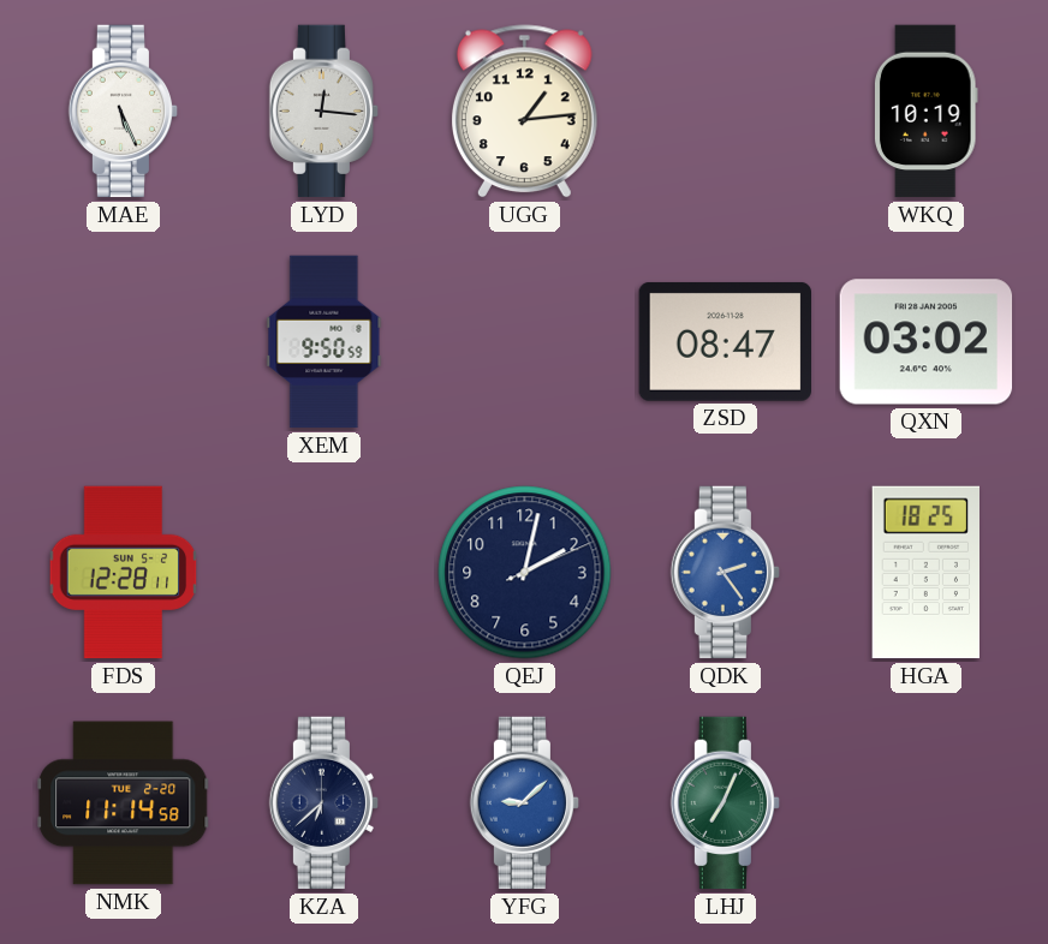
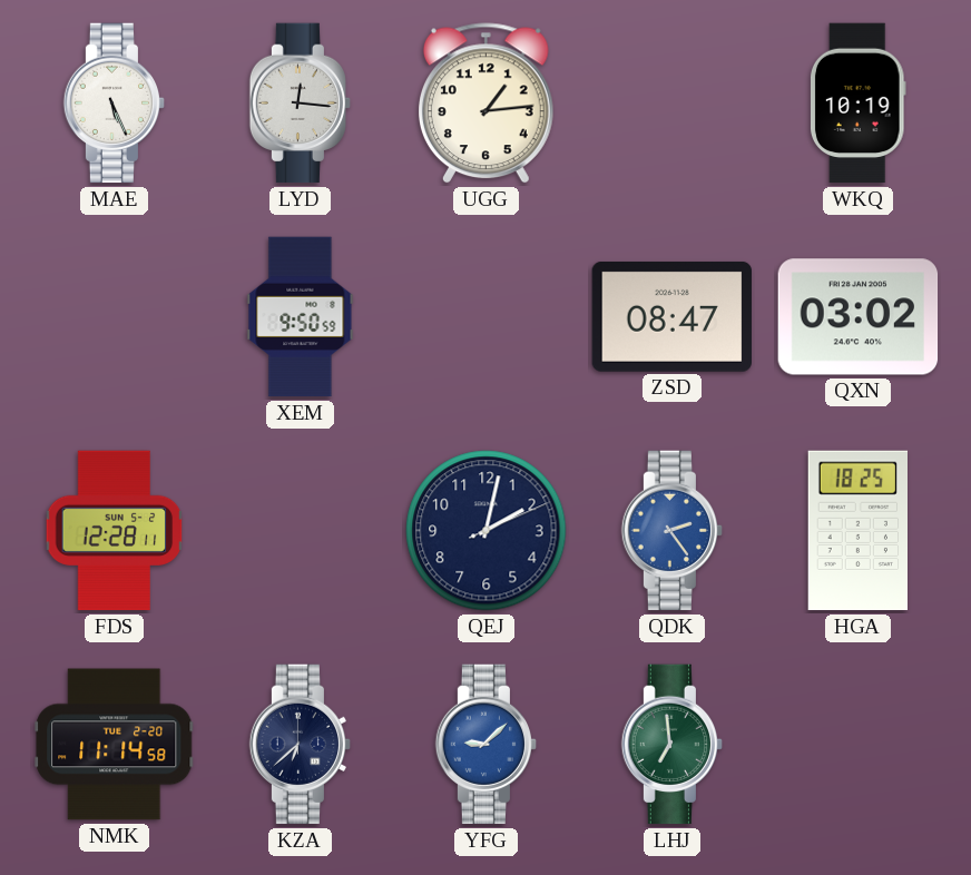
LHJ: 7:04 -> 6:59
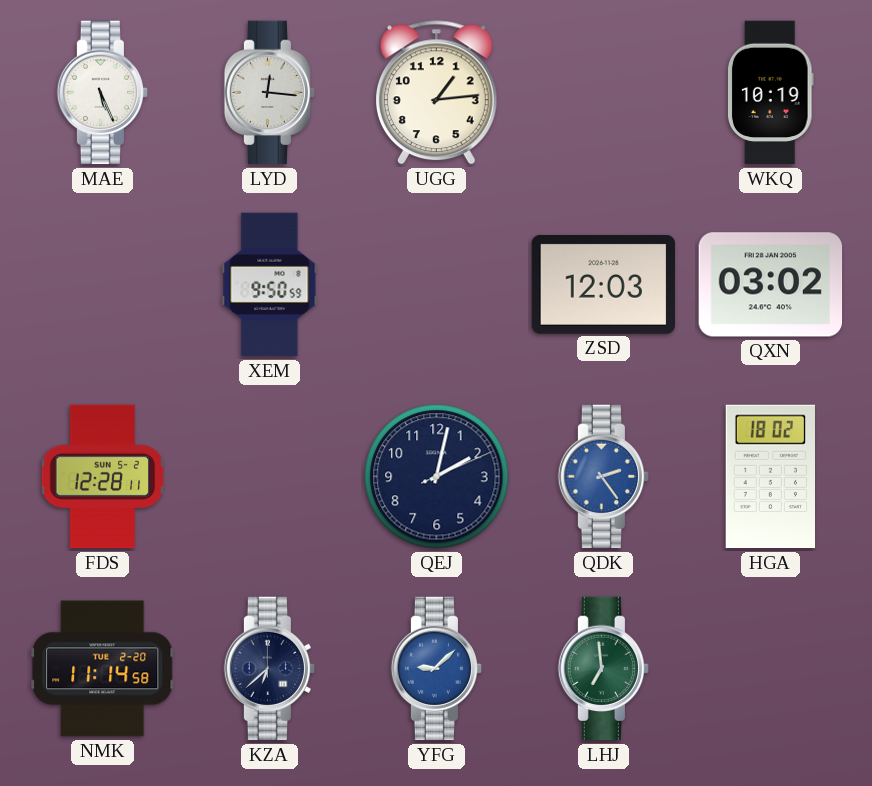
ZSD: 08:47 -> 12:03
HGA: 18:25 -> 18:02
